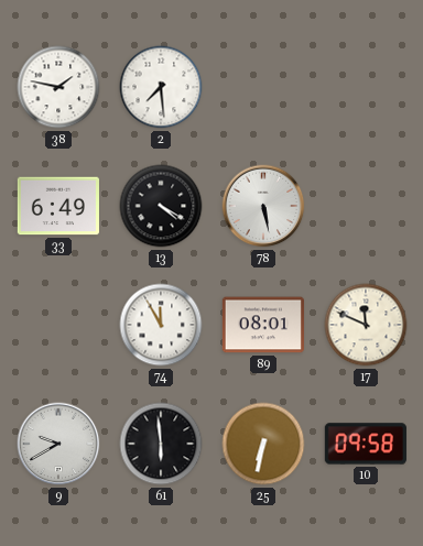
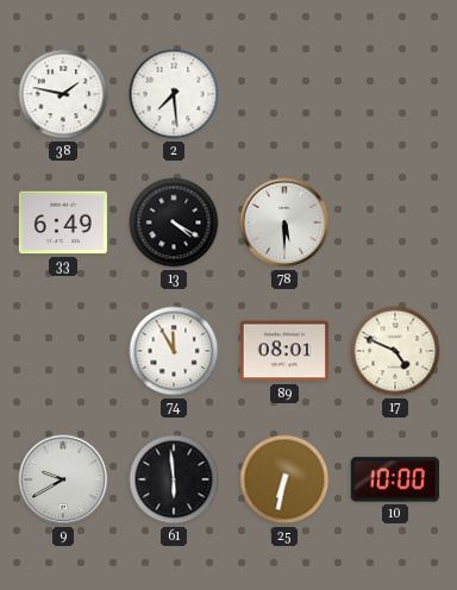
78: 5:28 -> 5:30
17: 11:49 -> 4:49
10: 09:58 -> 10:00
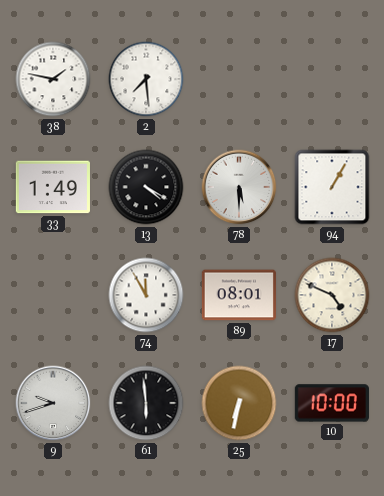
33: 6:49 -> 1:49
94: none -> 1:05
9: 9:40 -> 9:42
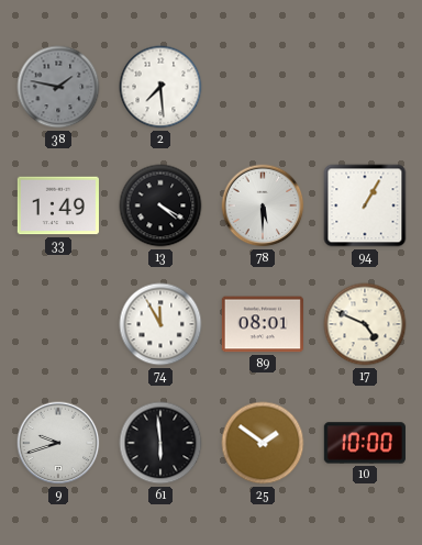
38 dial: white -> grey
25: 6:32 -> 1:51
